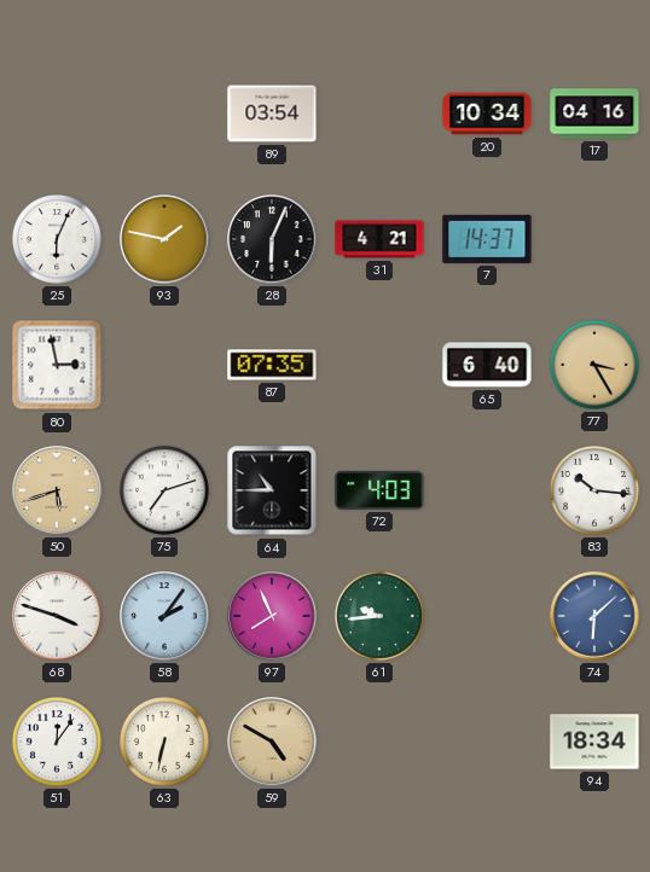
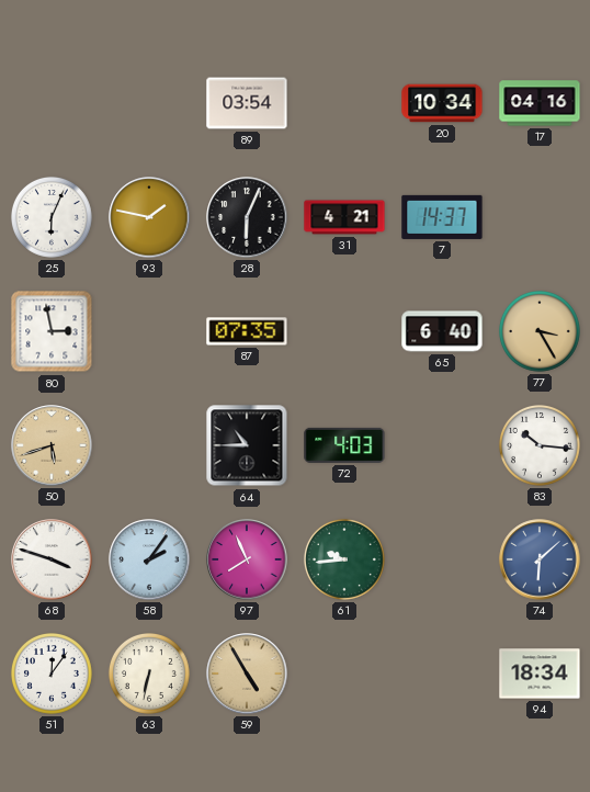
75: 7:12 -> none
59: 4:50 -> 4:55
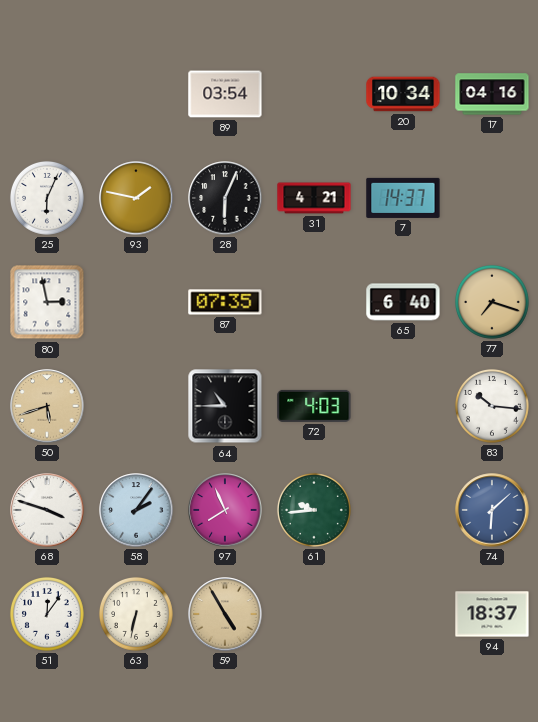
77: 3:25 -> 7:18
94: 18:34 -> 18:37
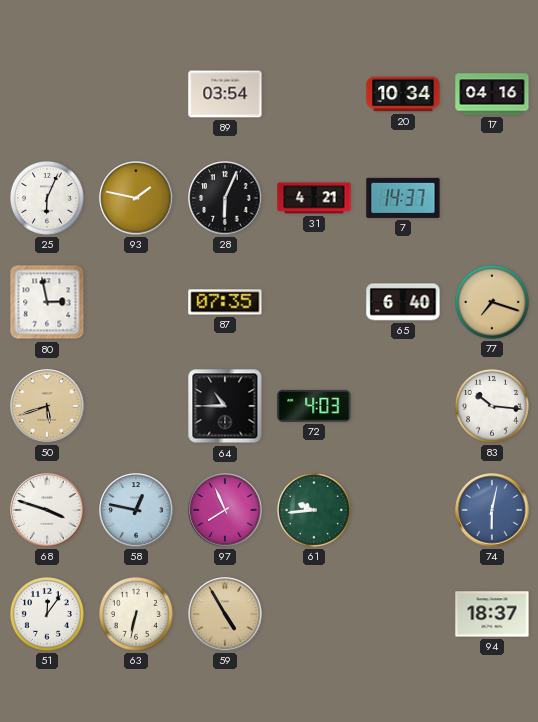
58: 2:06 -> 12:47
74: 6:08 -> 6:02
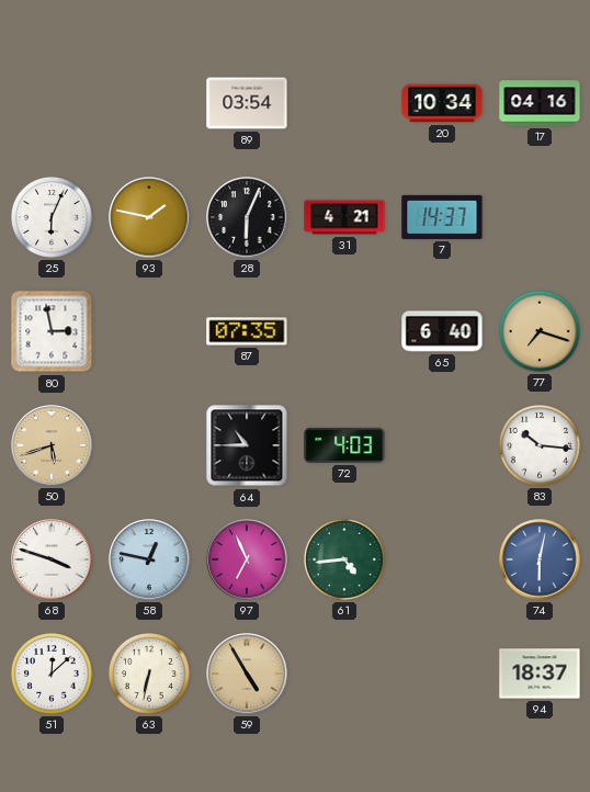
97: 7:56 -> 6:56
61: 9:44 -> 4:44
51: 12:06 -> 12:08
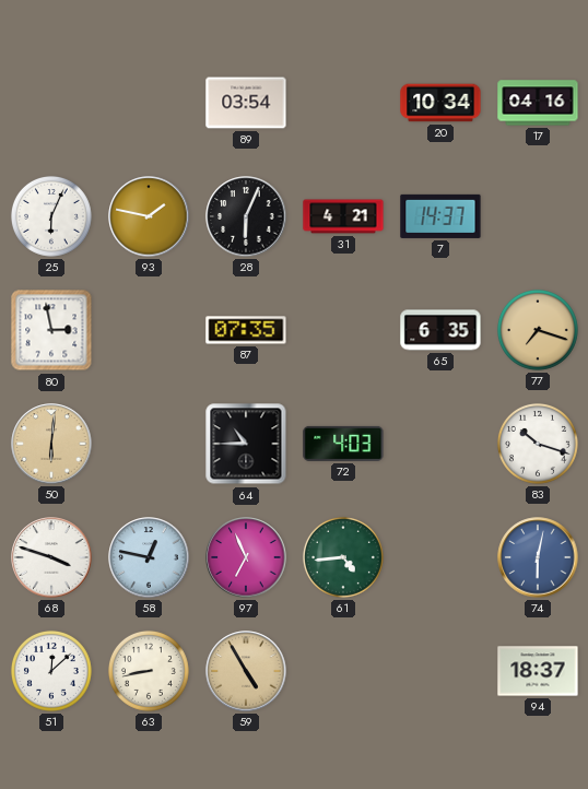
65: 6:40 -> 6:35
50: 5:42 -> 6:01
83: 10:16 -> 10:18
63: 6:32 -> 8:43
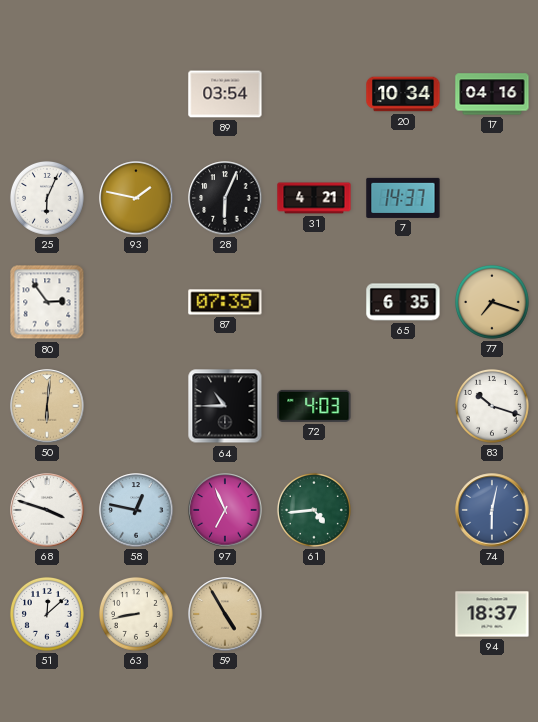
80: 2:58 -> 2:54
